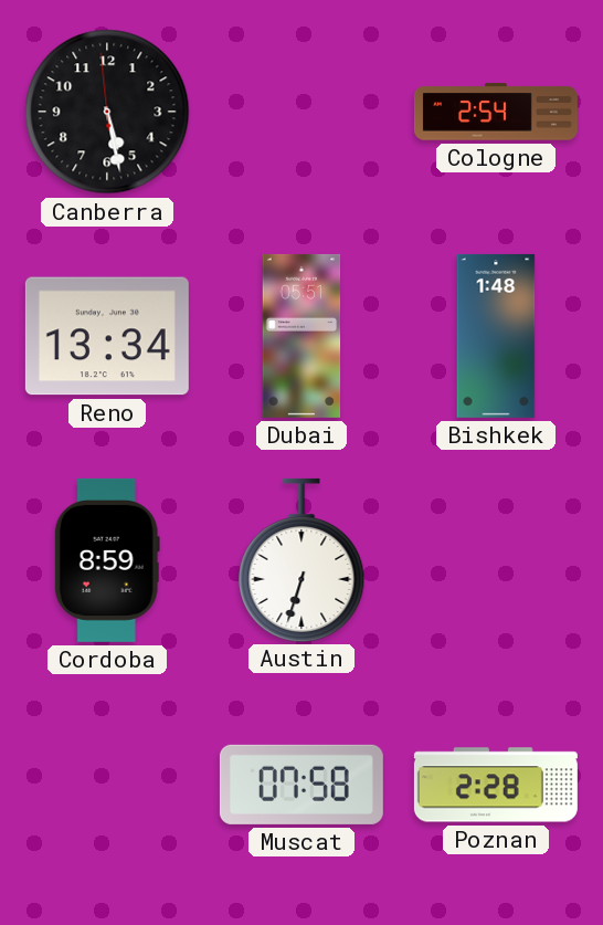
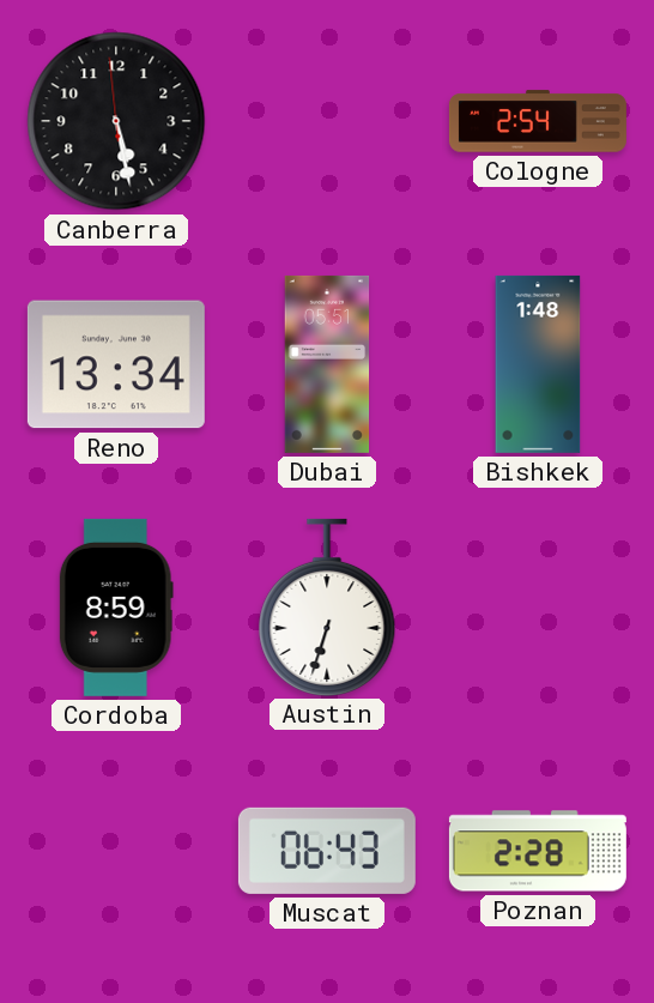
Muscat: 07:58 -> 06:43
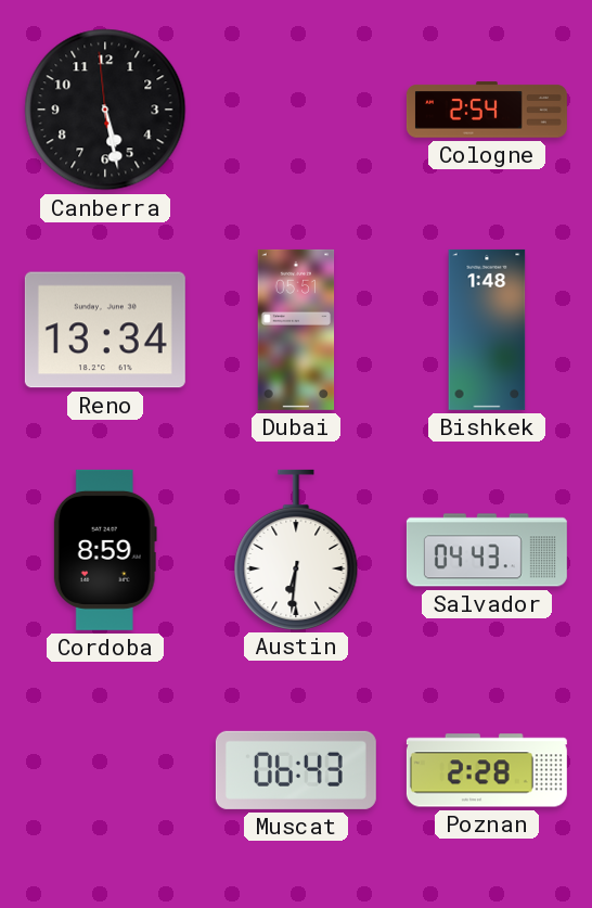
Austin: 6:33 -> 6:31
Salvador: none -> 04:43
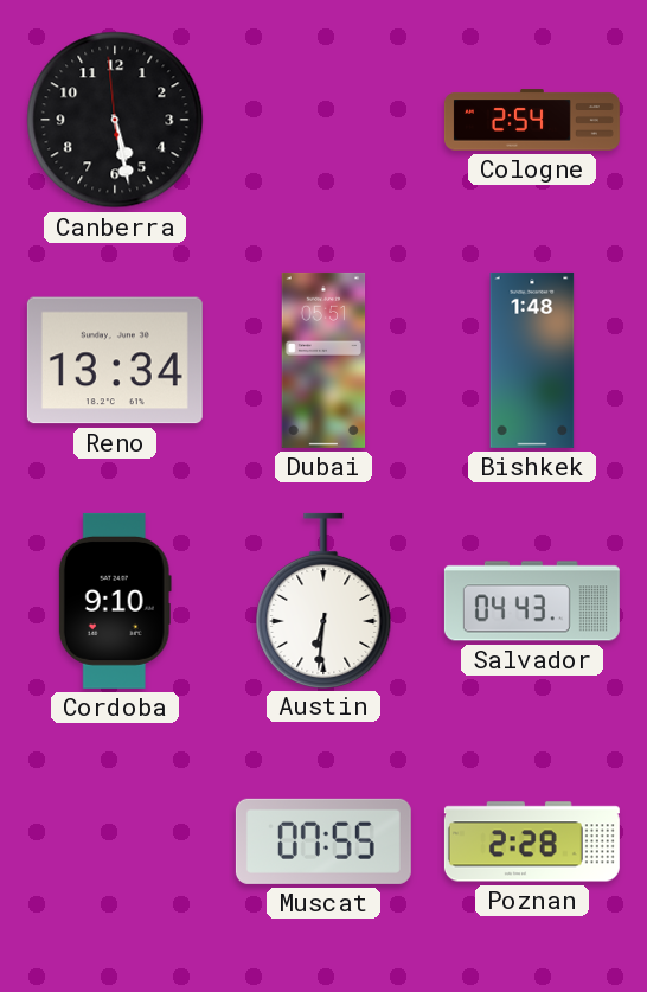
Cordoba: 8:59 -> 9:10
Muscat: 06:43 -> 07:55
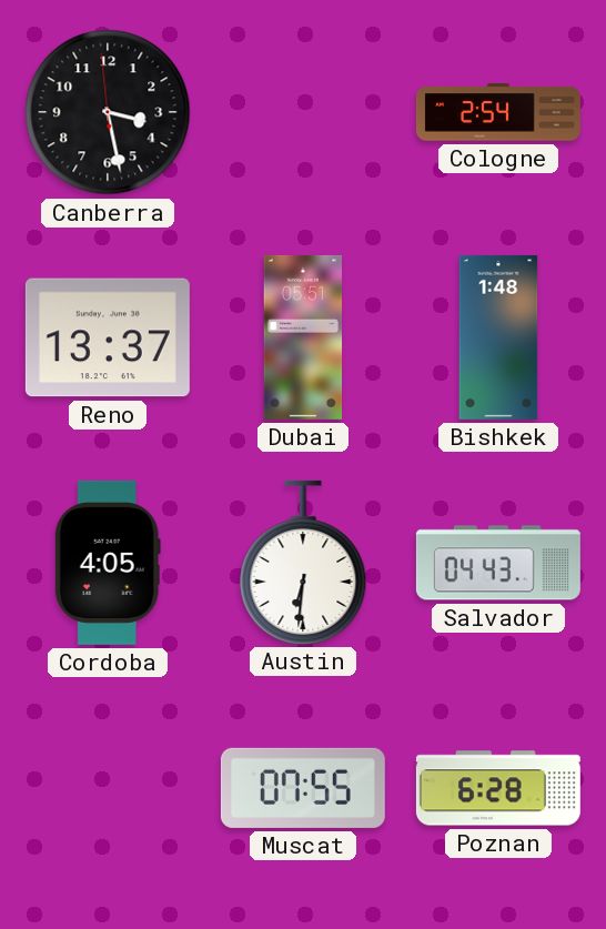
Canberra: 5:27 -> 3:27
Reno: 13:34 -> 13:37
Cordoba: 9:10 -> 4:05
Poznan: 2:28 -> 6:28
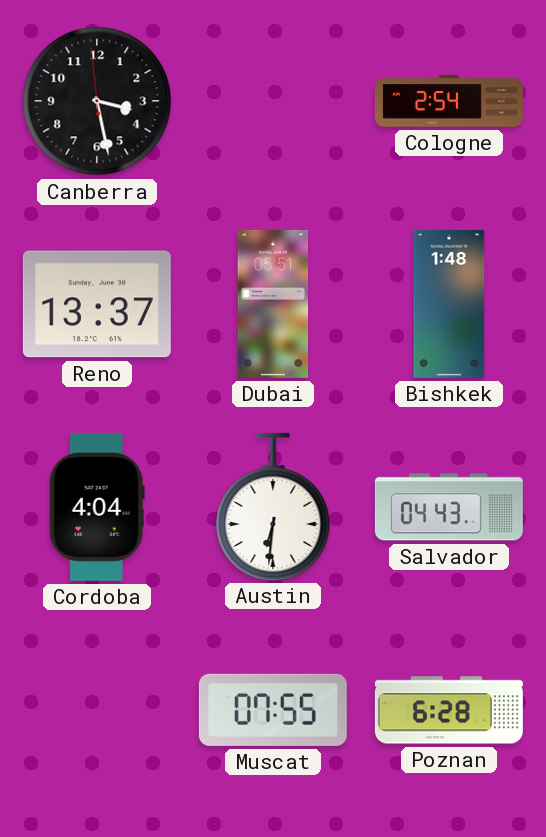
Cordoba: 4:05 -> 4:04
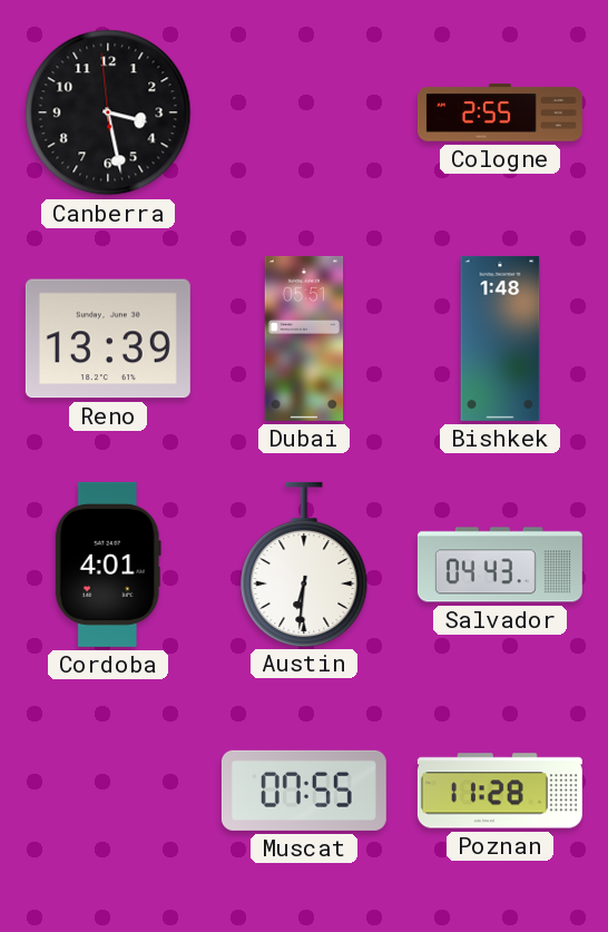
Cologne: 2:54 -> 2:55
Reno: 13:37 -> 13:39
Cordoba: 4:04 -> 4:01
Poznan: 6:28 -> 11:28
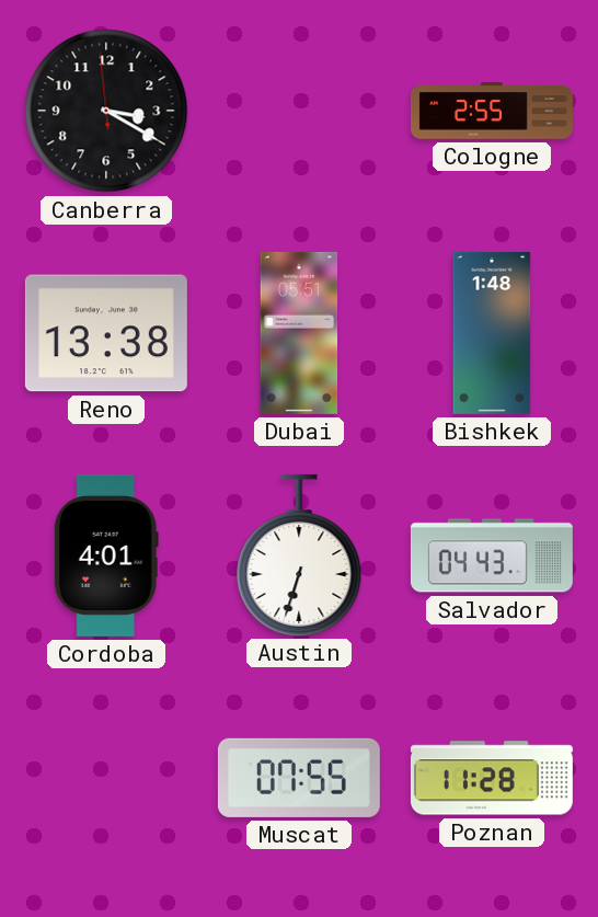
Canberra: 3:27 -> 3:19
Reno: 13:39 -> 13:38
Austin: 6:31 -> 6:33
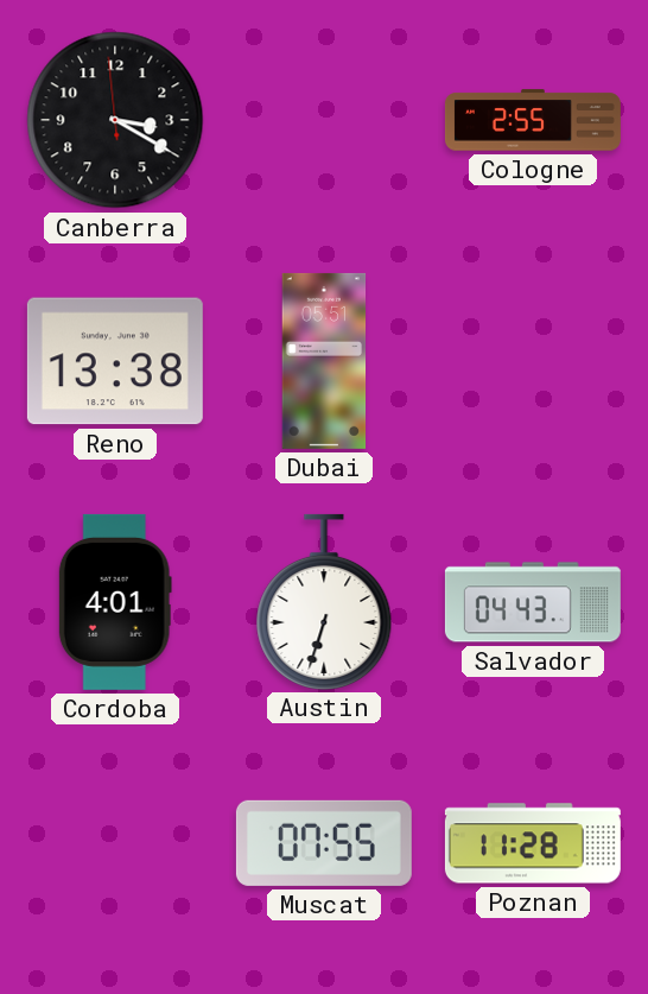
Bishkek: 1:48 -> none
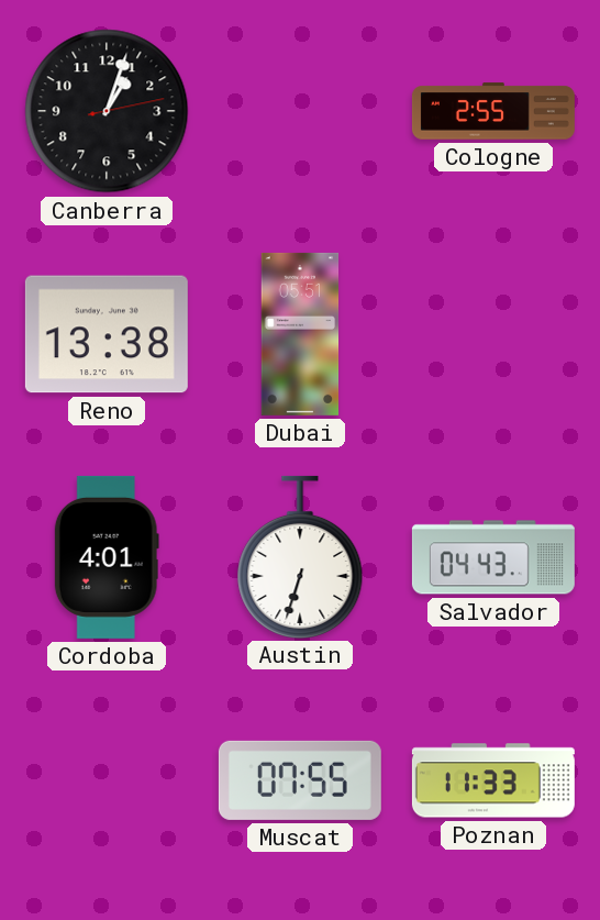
Canberra: 3:19 -> 1:03
Poznan: 11:28 -> 11:33
